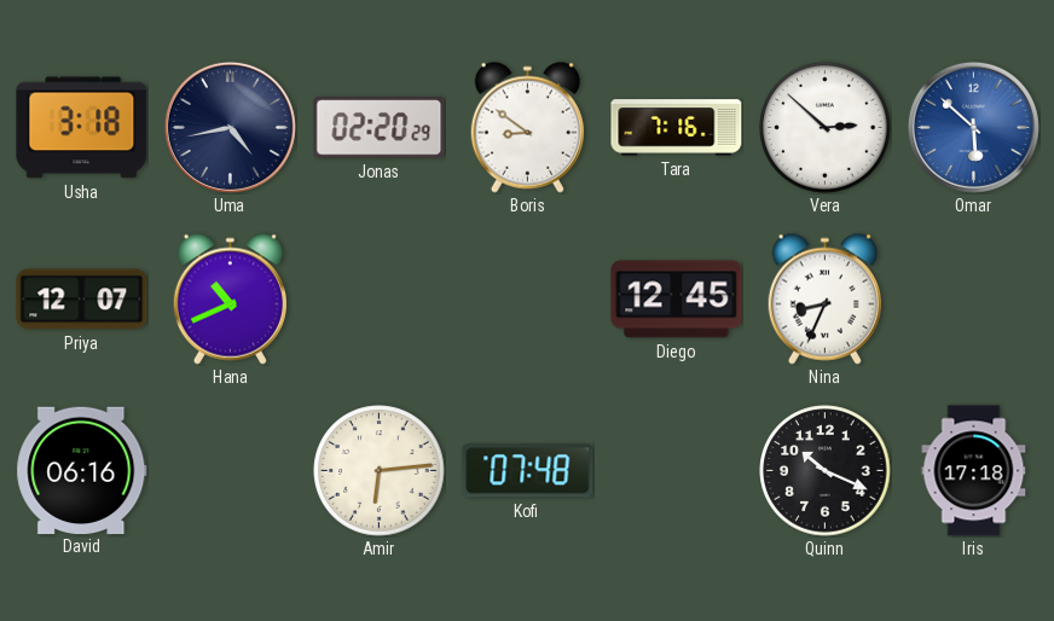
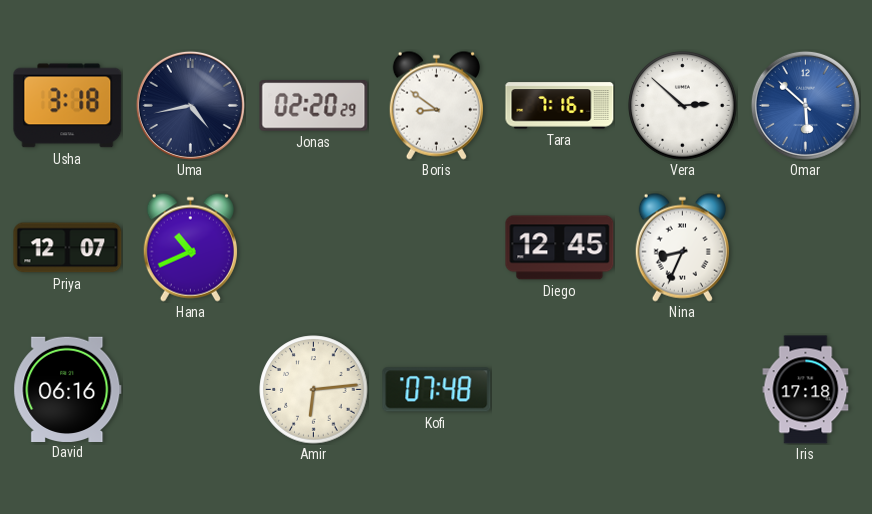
Quinn: 10:19 -> none
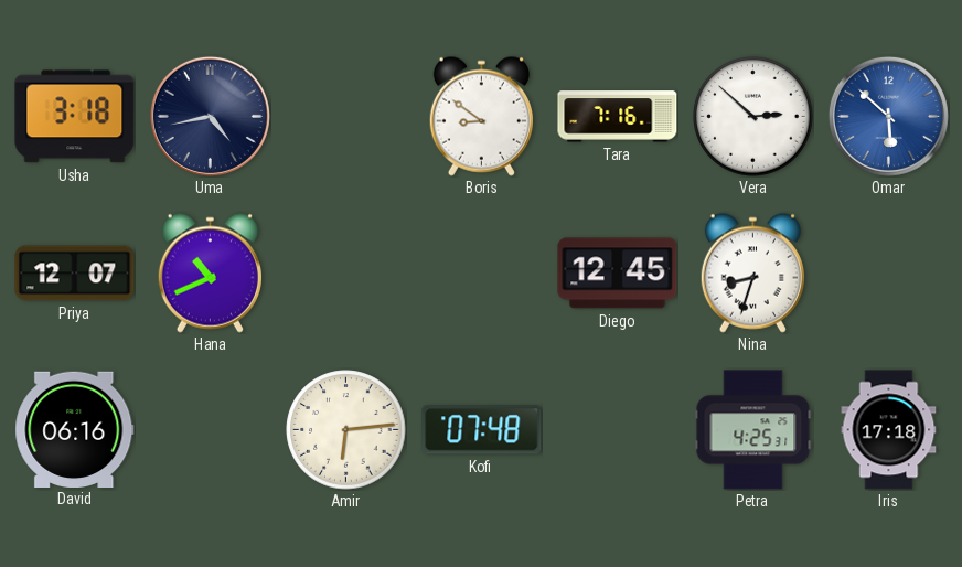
Jonas: 02:20 -> none
Nina: 8:34 -> 8:33
Petra: none -> 4:25
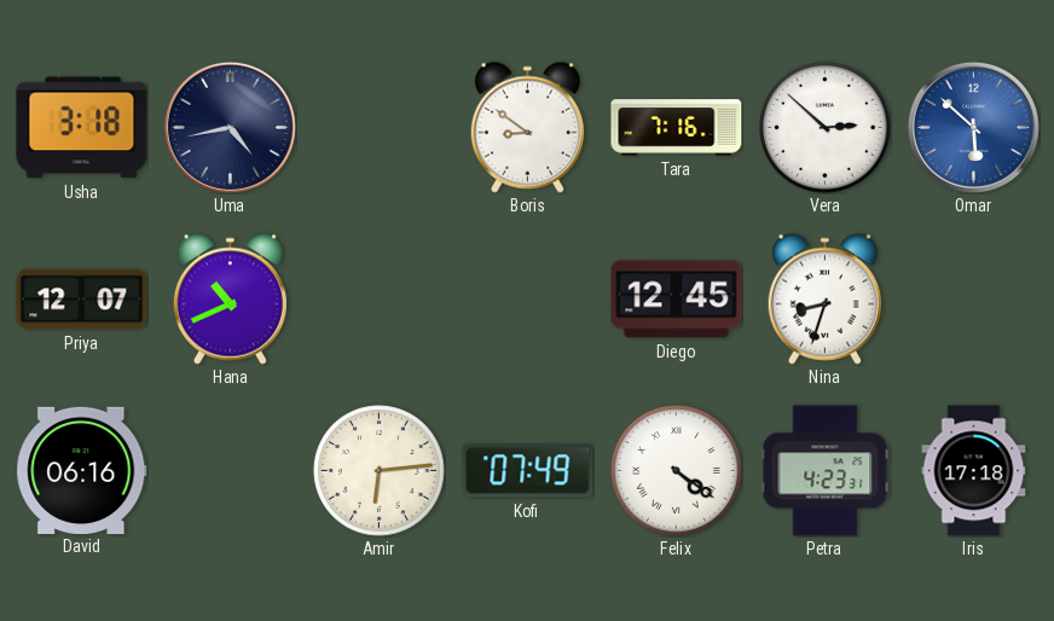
Kofi: 07:48 -> 07:49
Felix: none -> 4:21
Petra: 4:25 -> 4:23
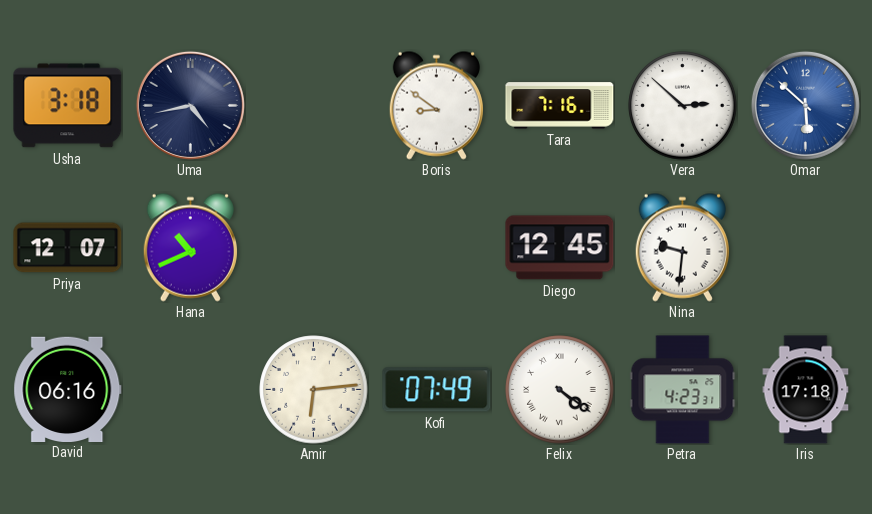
Nina: 8:33 -> 9:31
